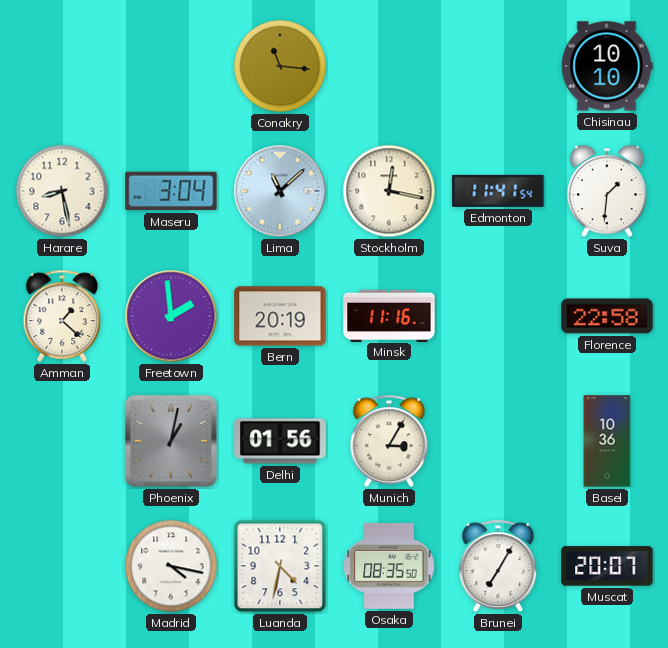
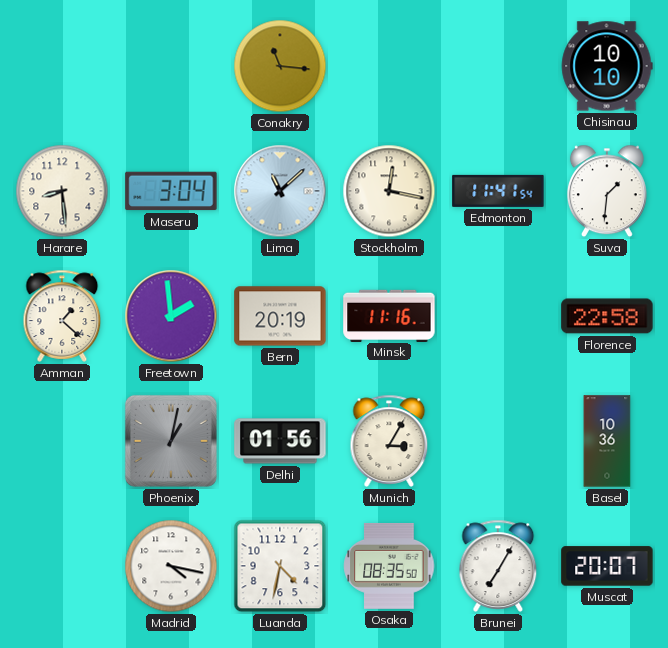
Harare: 8:28 -> 8:29
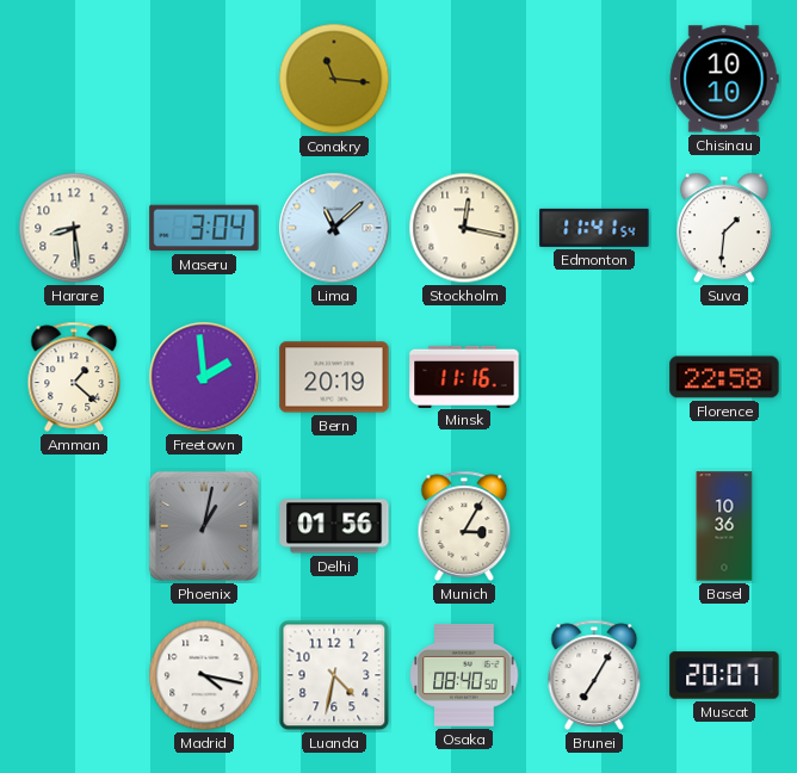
Osaka: 08:35 -> 08:40
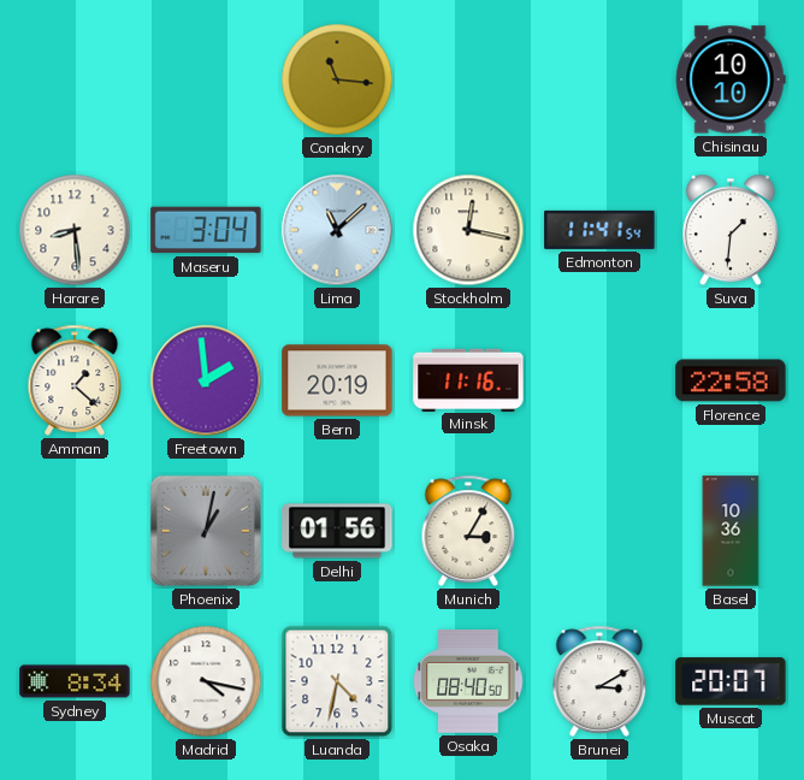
Sydney: none -> 8:34
Brunei: 7:05 -> 3:10
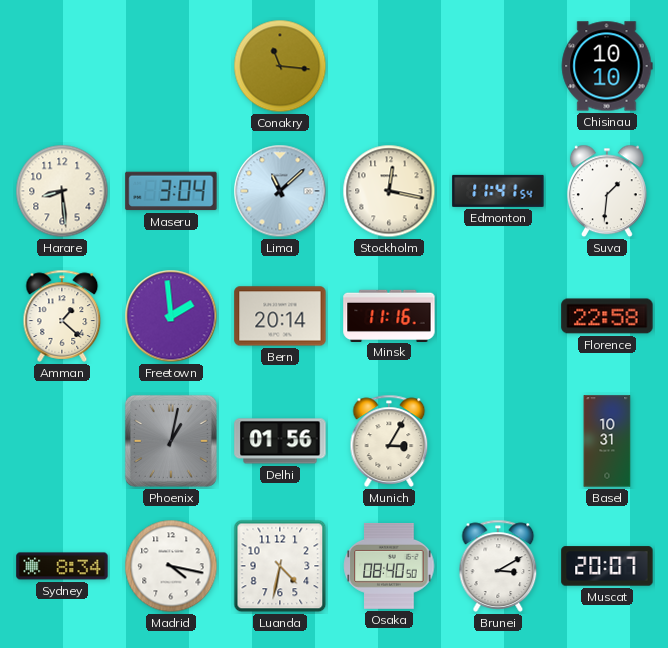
Bern: 20:19 -> 20:14
Basel: 10:36 -> 10:31
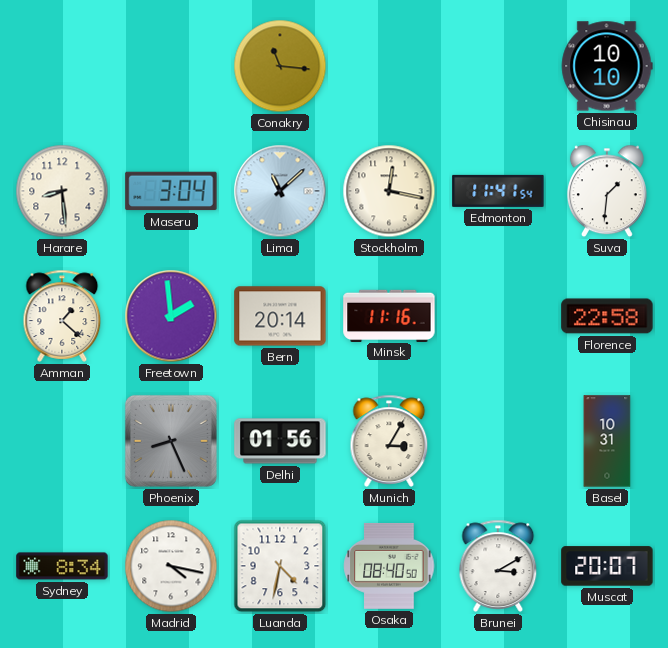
Phoenix: 1:02 -> 8:26
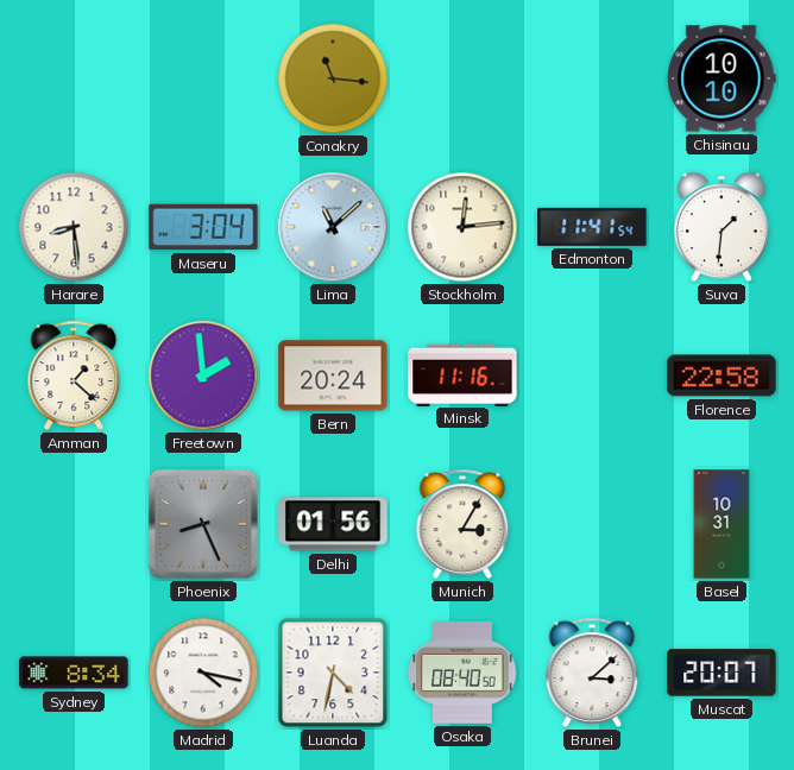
Stockholm: 12:17 -> 12:14
Bern: 20:14 -> 20:24
Brunei: 3:10 -> 3:08
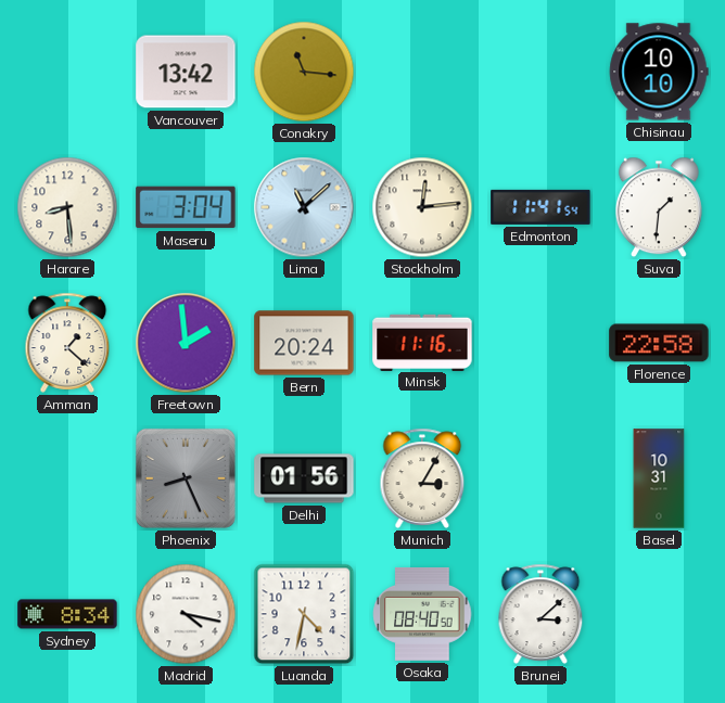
Vancouver: none -> 13:42
Muscat: 20:07 -> none
